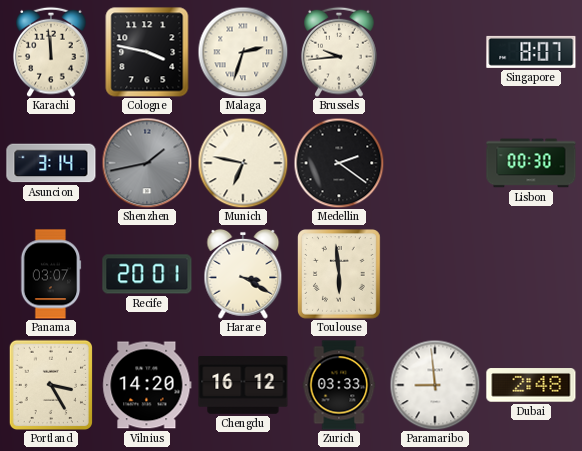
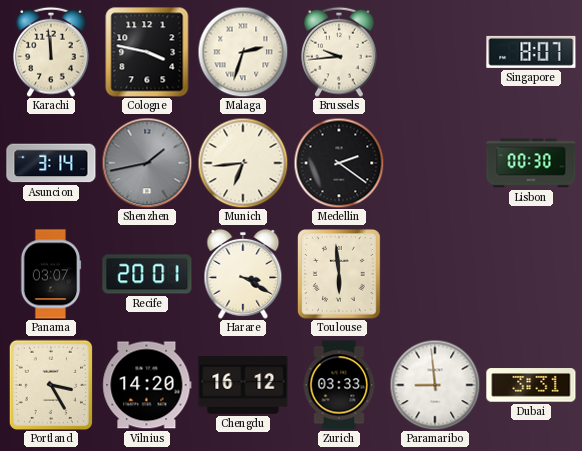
Munich: 6:47 -> 6:44
Dubai: 2:48 -> 3:31
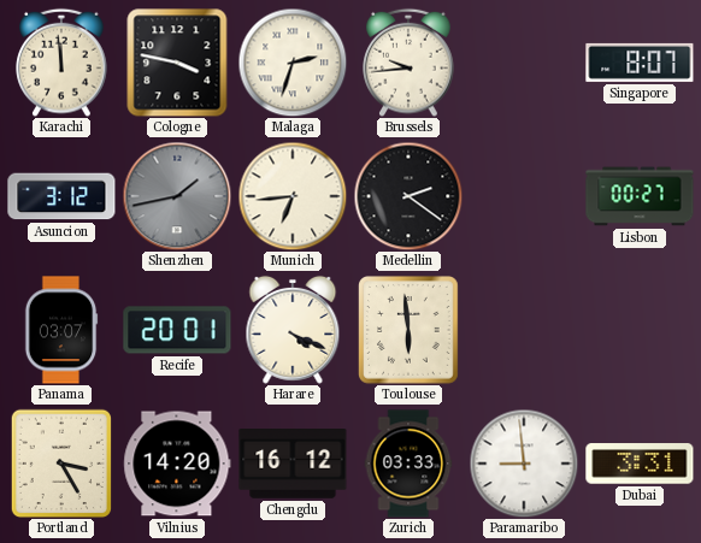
Asuncion: 3:14 -> 3:12
Lisbon: 00:30 -> 00:27
Harare: 3:20 -> 4:19
